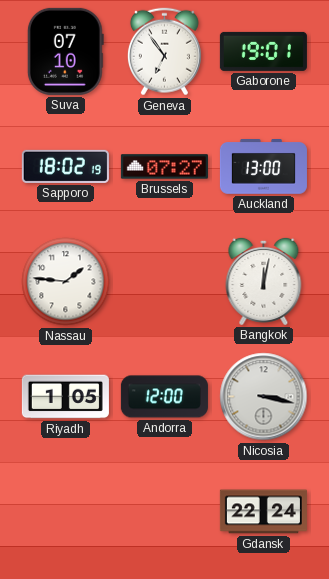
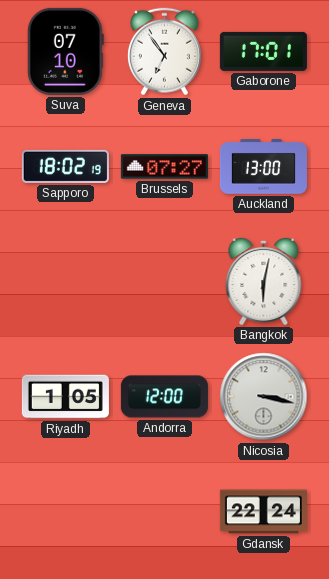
Gaborone: 19:01 -> 17:01
Nassau: 1:46 -> none
Bangkok: 12:02 -> 6:02
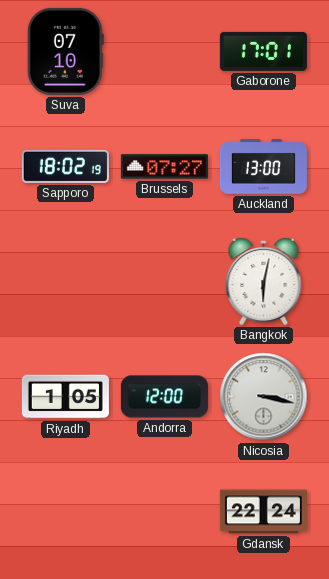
Geneva: 6:54 -> none
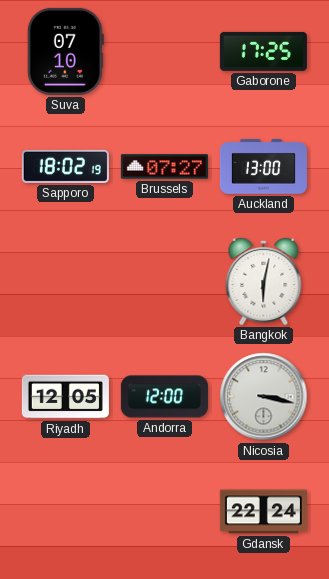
Gaborone: 17:01 -> 17:25
Riyadh: 1:05 -> 12:05
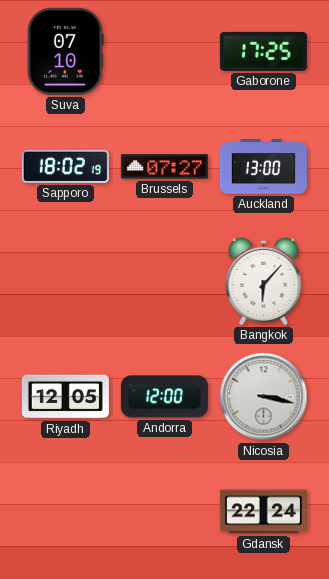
Bangkok: 6:02 -> 6:07
